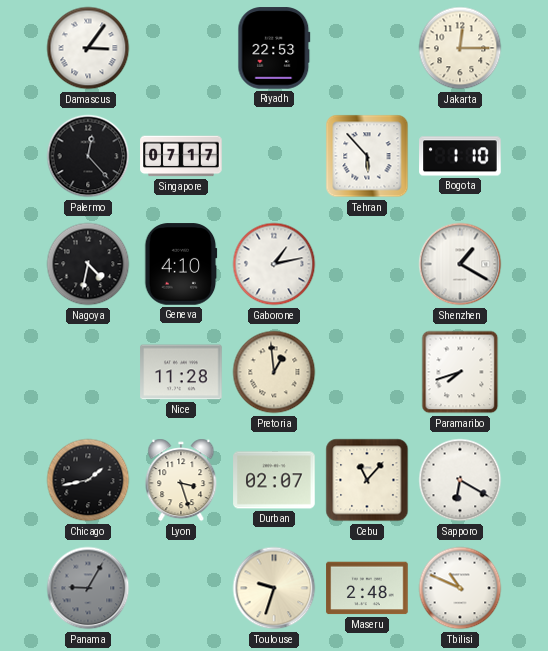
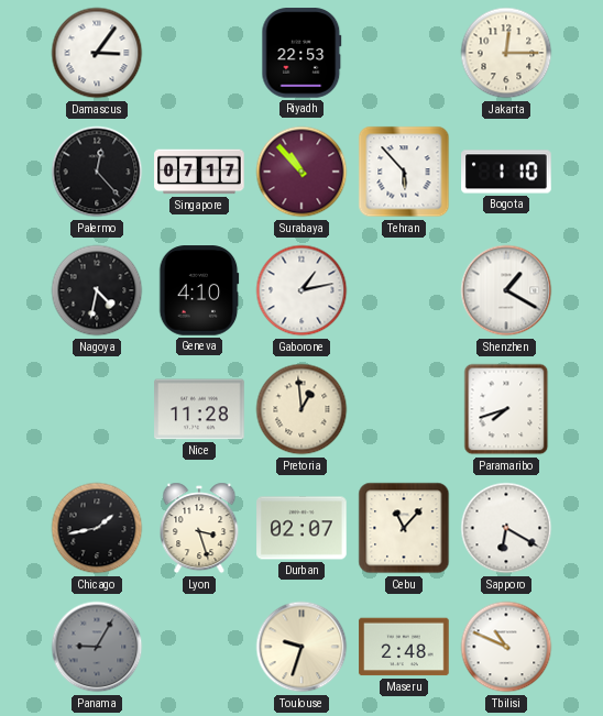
Surabaya: none -> 10:53
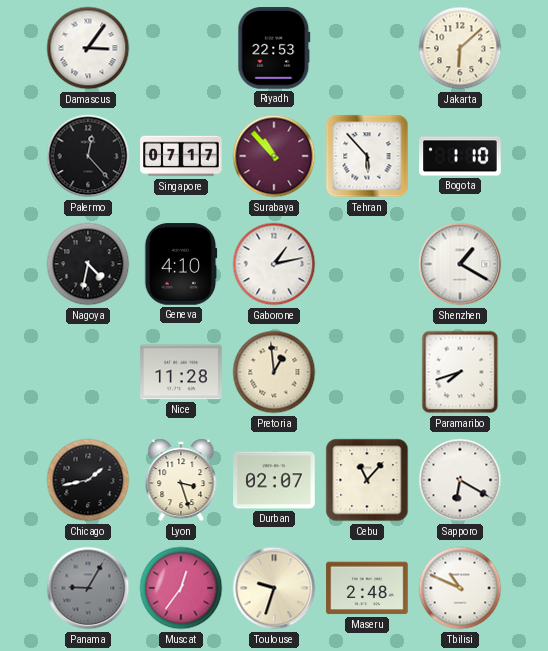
Jakarta: 12:15 -> 6:08
Muscat: none -> 12:36
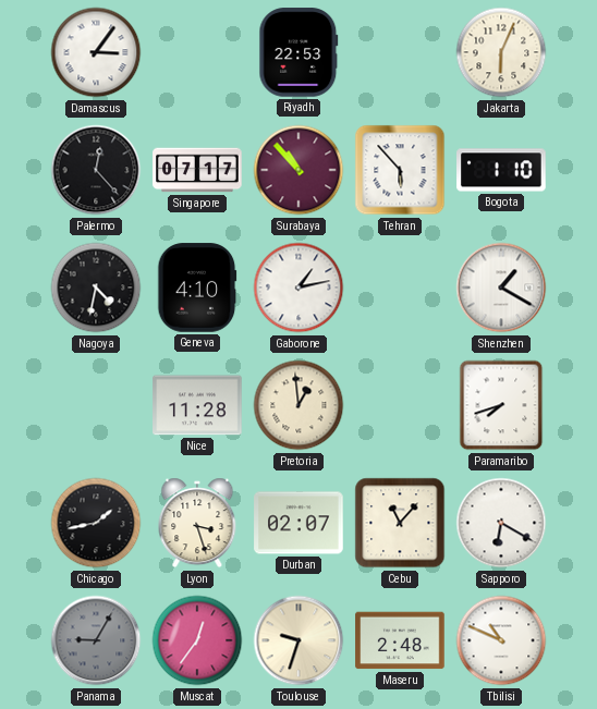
Jakarta: 6:08 -> 6:04
